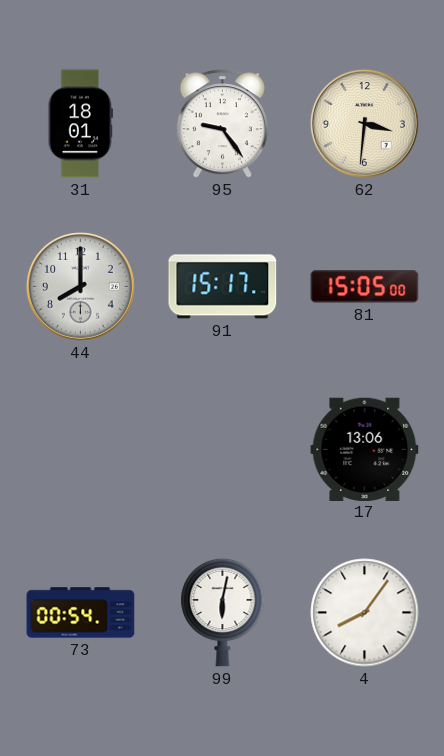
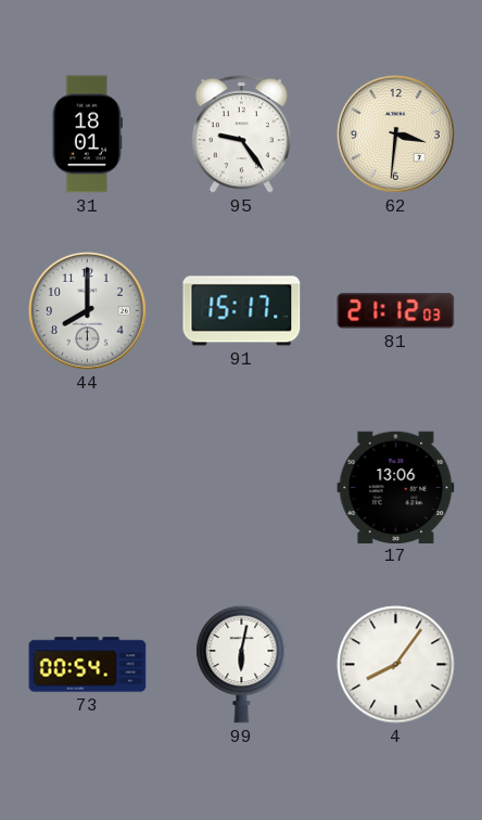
81: 15:05 -> 21:12
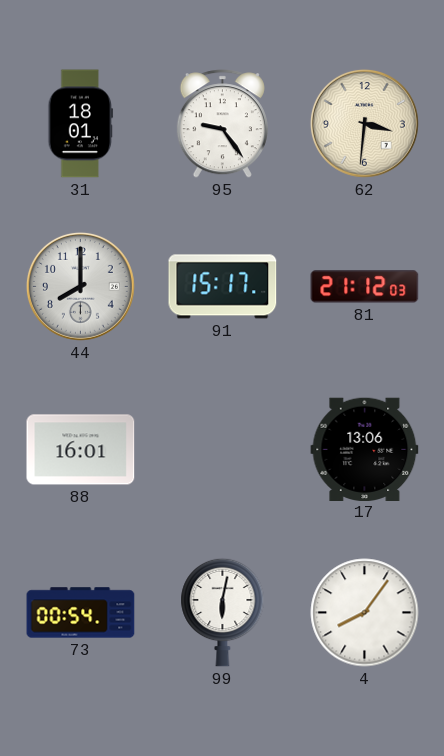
88: none -> 16:01
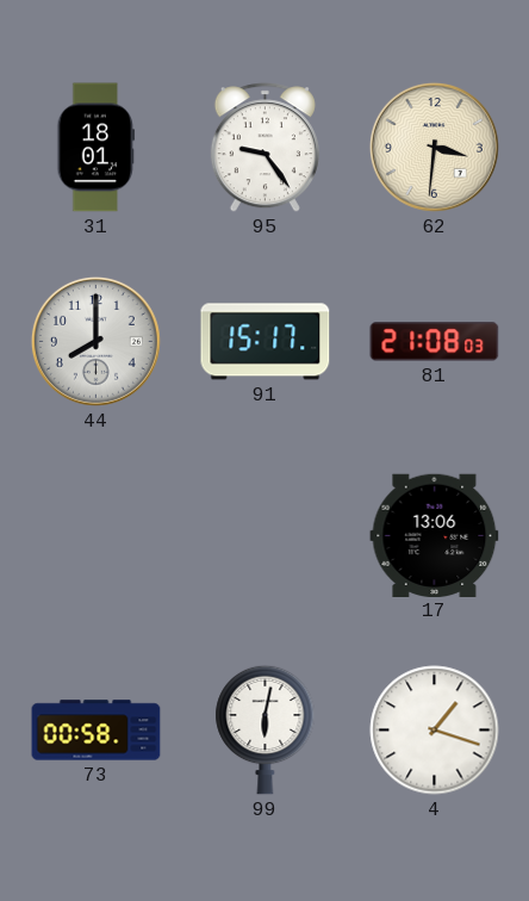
81: 21:12 -> 21:08
88: 16:01 -> none
73: 00:54 -> 00:58
4: 8:06 -> 1:18
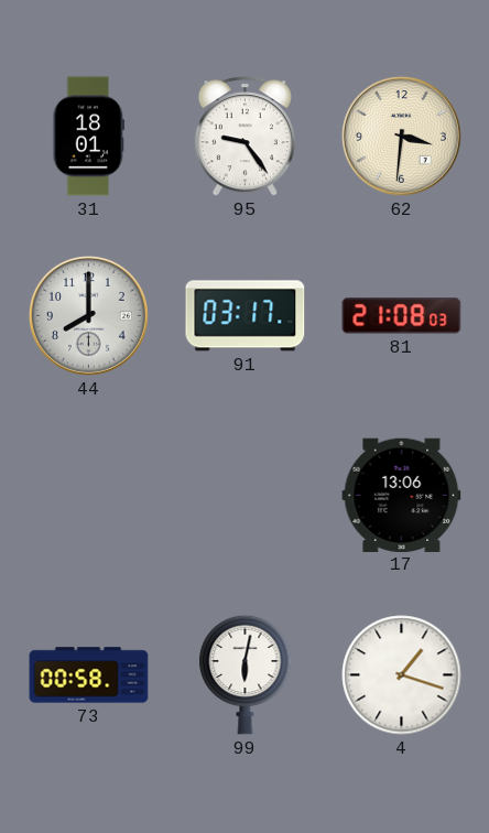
91: 15:17 -> 03:17
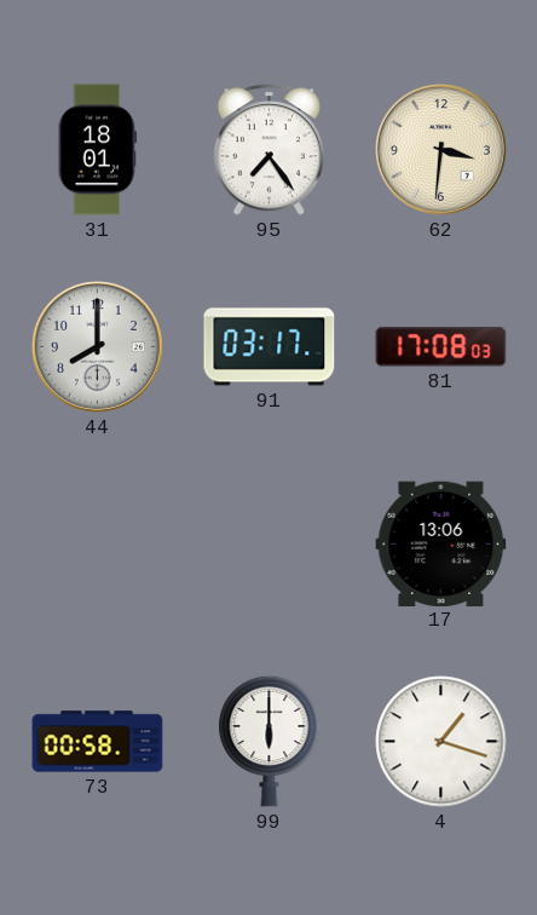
95: 9:24 -> 7:24
81: 21:08 -> 17:08
99: 6:02 -> 6:00
